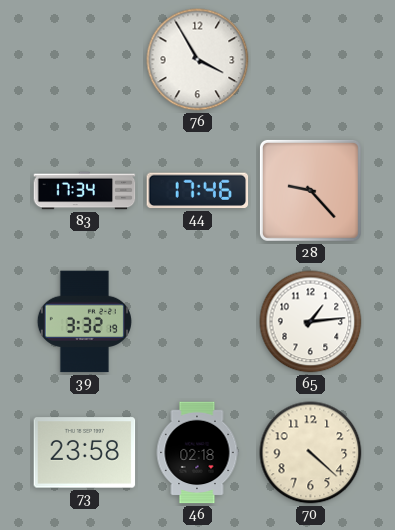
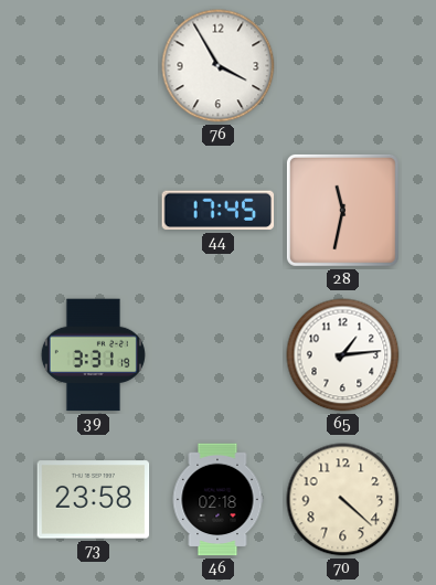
83: 17:34 -> none
44: 17:46 -> 17:45
28: 9:23 -> 11:32
39: 3:32 -> 3:31
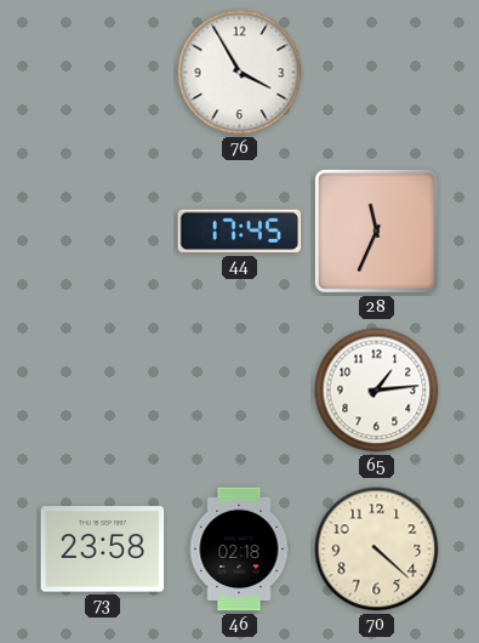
28: 11:32 -> 11:34
39: 3:31 -> none
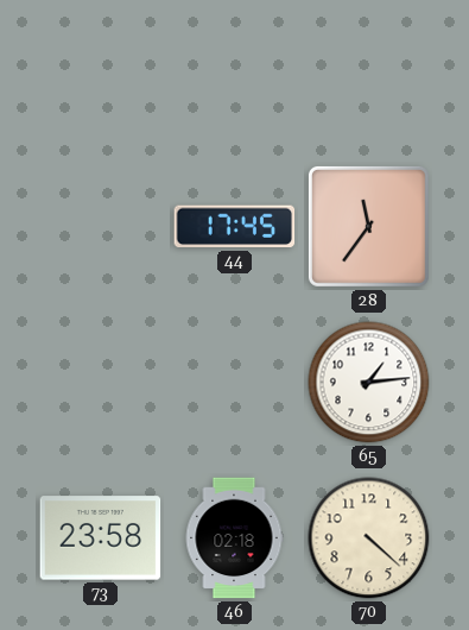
76: 3:55 -> none
28: 11:34 -> 11:36
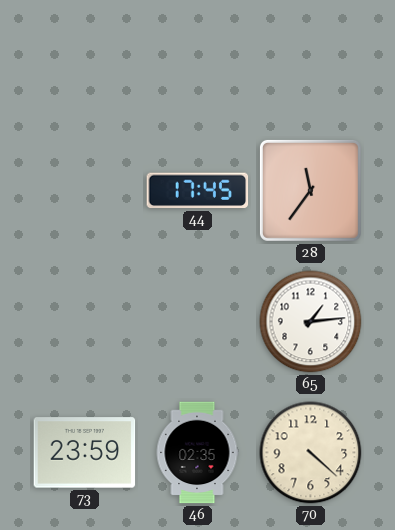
73: 23:58 -> 23:59
46: 02:18 -> 02:35
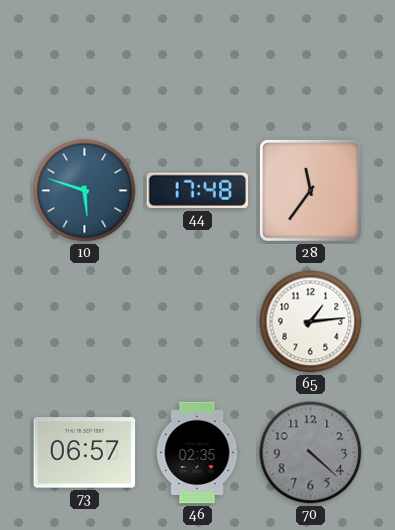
10: none -> 5:48
44: 17:45 -> 17:48
73: 23:59 -> 06:57
70 dial: cream -> grey
